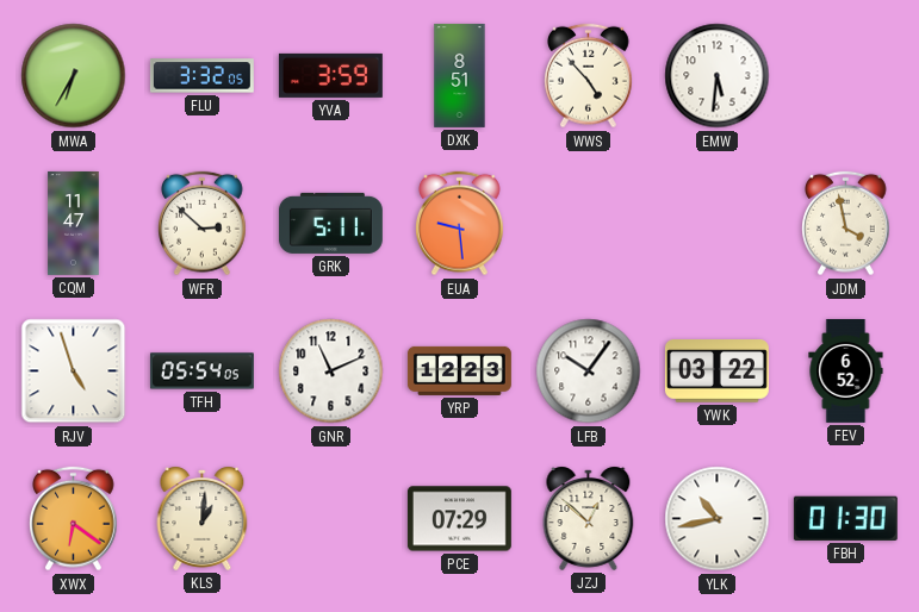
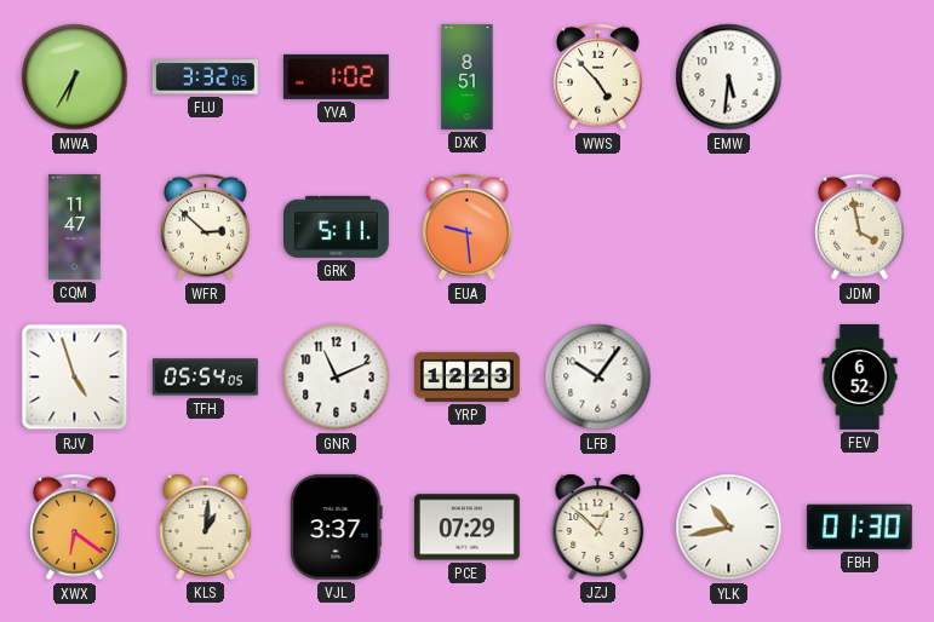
YVA: 3:59 -> 1:02
YWK: 03:22 -> none
VJL: none -> 3:37
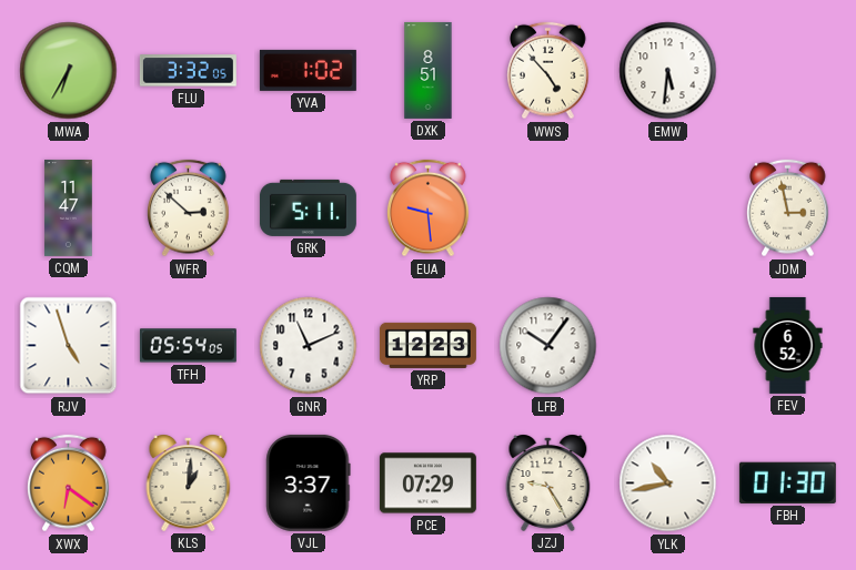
JDM: 3:58 -> 2:58
JZJ: 12:52 -> 9:25
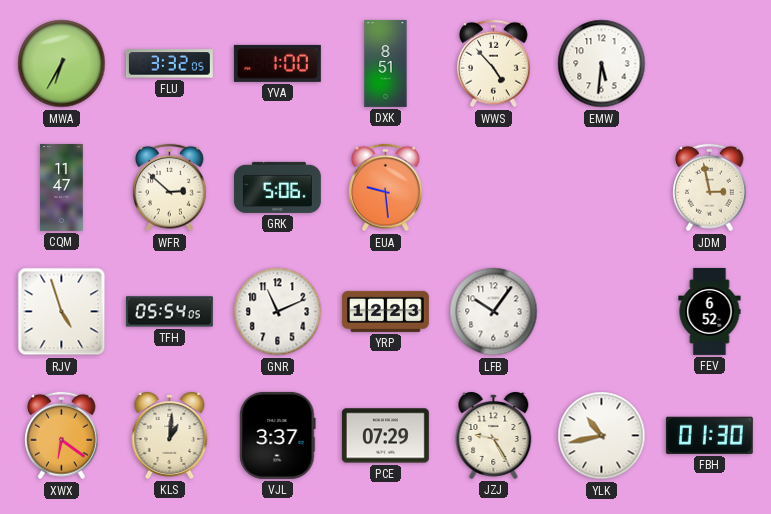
YVA: 1:02 -> 1:00
GRK: 5:11 -> 5:06
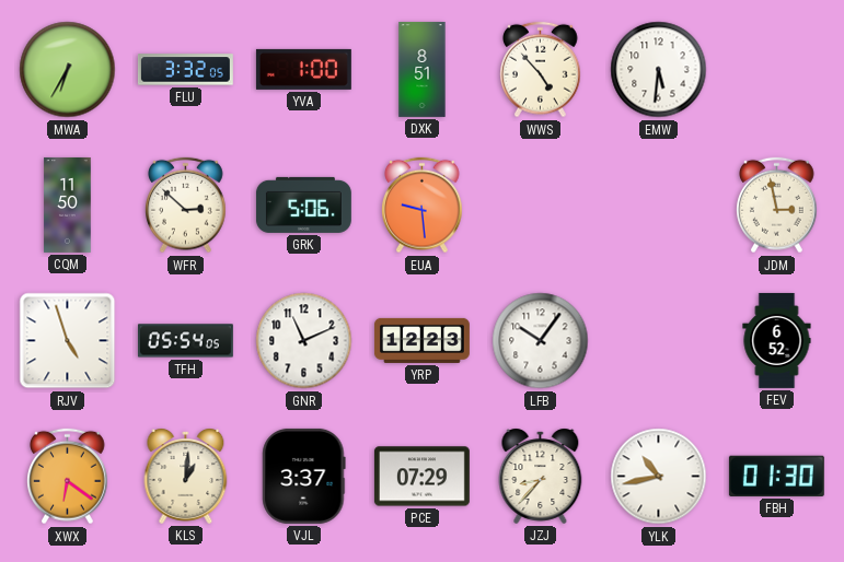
CQM: 11:47 -> 11:50
JZJ: 9:25 -> 8:37
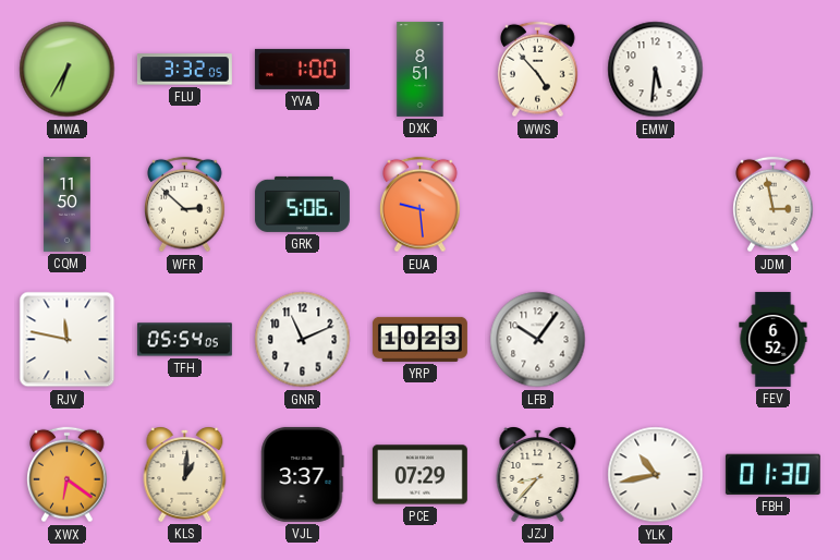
RJV: 4:57 -> 11:47
YRP: 12:23 -> 10:23
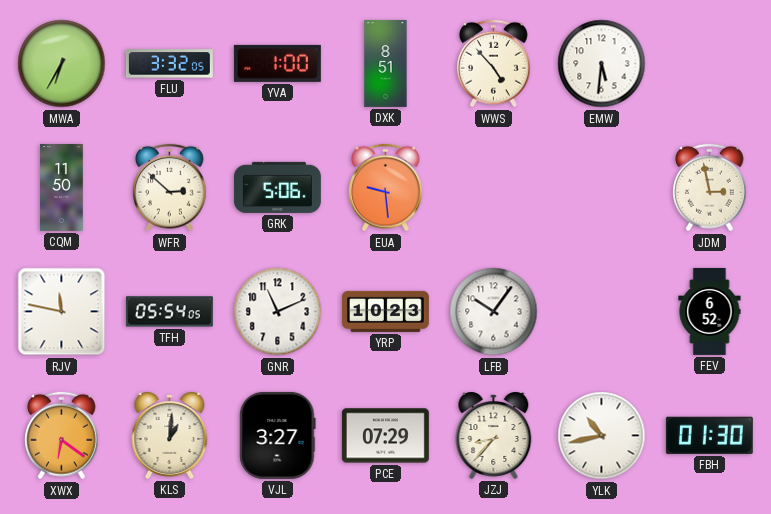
VJL: 3:37 -> 3:27
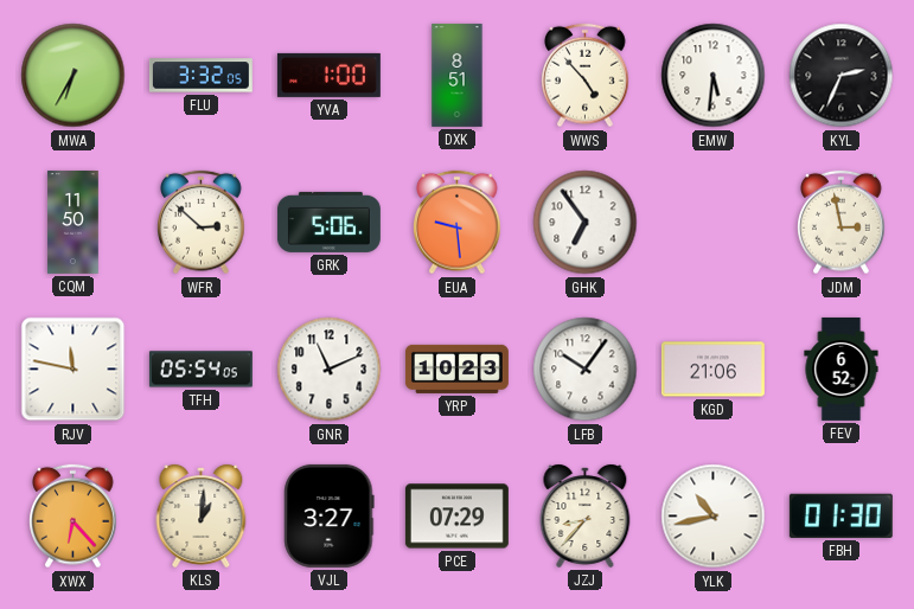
KYL: none -> 2:34
GHK: none -> 6:54
KGD: none -> 21:06
XWX: 6:21 -> 6:23
